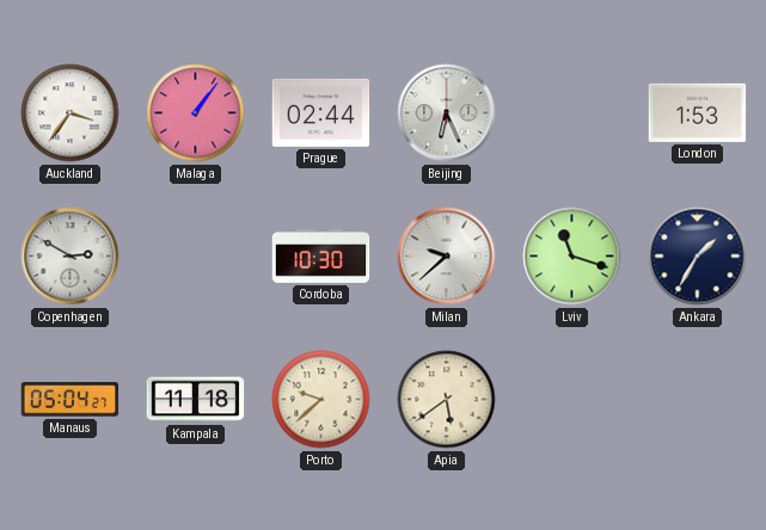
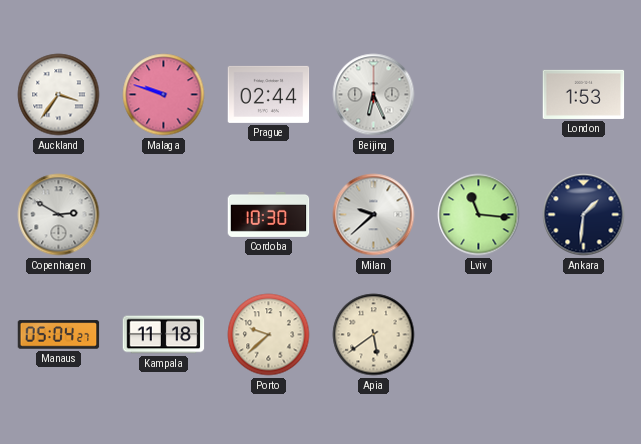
Malaga: 1:06 -> 9:48
Lviv: 11:18 -> 11:16
Ankara: 1:35 -> 1:31
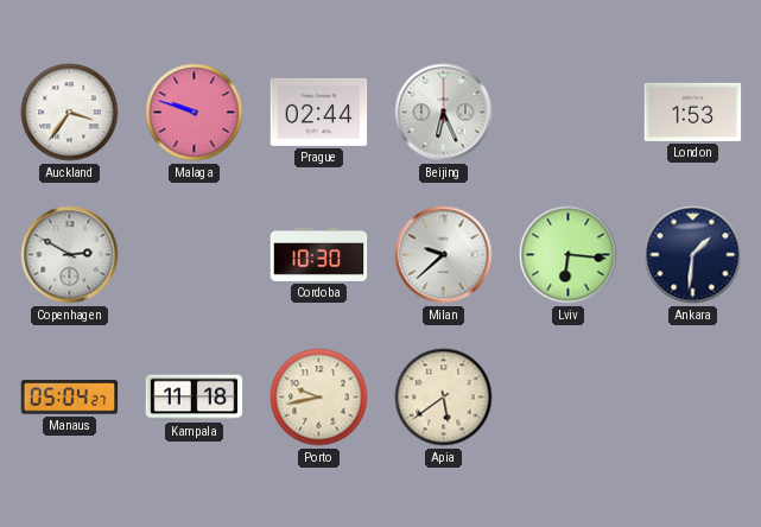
Lviv: 11:16 -> 6:16
Porto: 9:38 -> 9:43
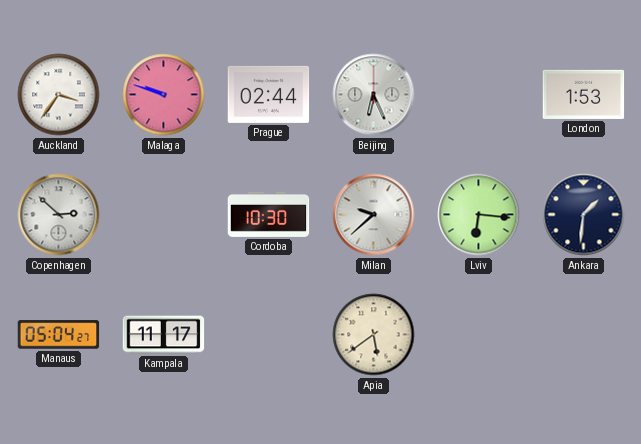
Copenhagen: 2:50 -> 2:52
Kampala: 11:18 -> 11:17
Porto: 9:43 -> none
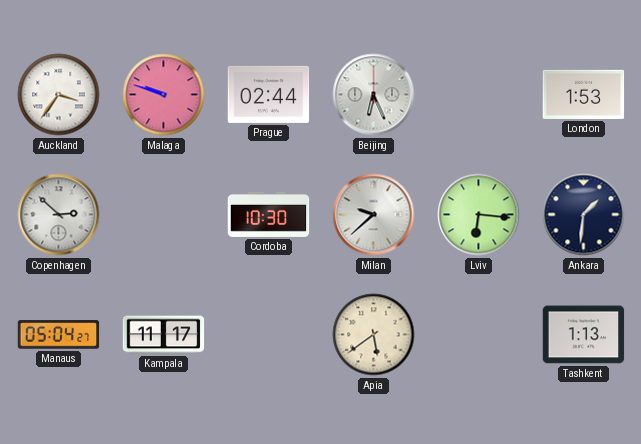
Tashkent: none -> 1:13
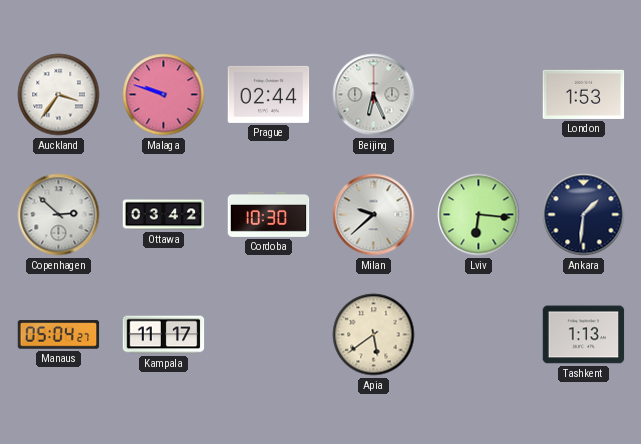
Ottawa: none -> 03:42
